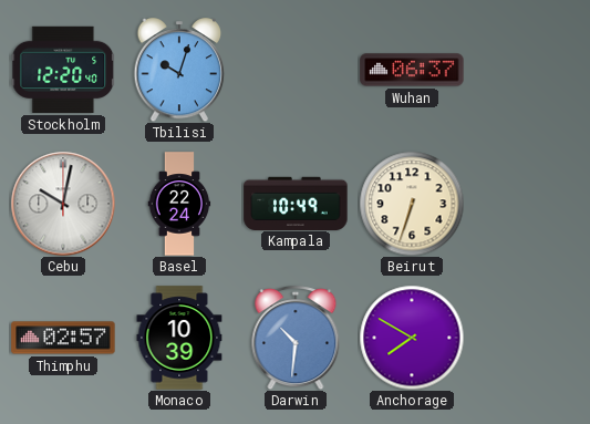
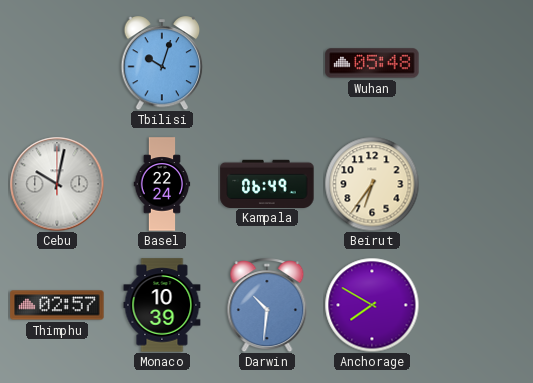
Stockholm: 12:20 -> none
Wuhan: 06:37 -> 05:48
Kampala: 10:49 -> 06:49
Beirut: 6:33 -> 6:36
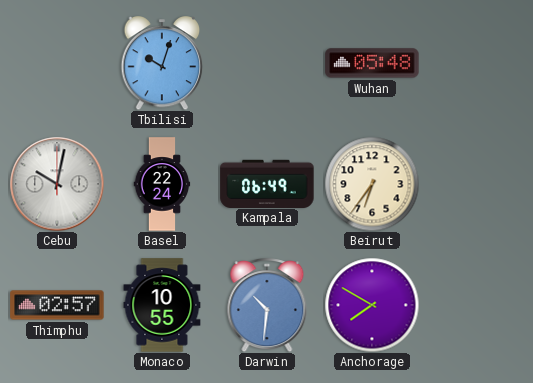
Monaco: 10:39 -> 10:55
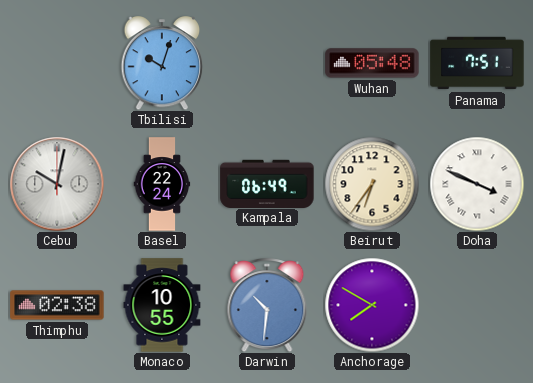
Panama: none -> 7:51
Doha: none -> 3:49
Thimphu: 02:57 -> 02:38
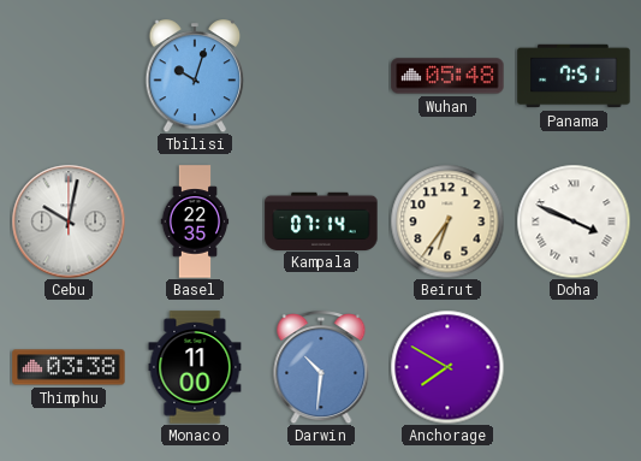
Basel: 22:24 -> 22:35
Kampala: 06:49 -> 07:14
Thimphu: 02:38 -> 03:38
Monaco: 10:55 -> 11:00
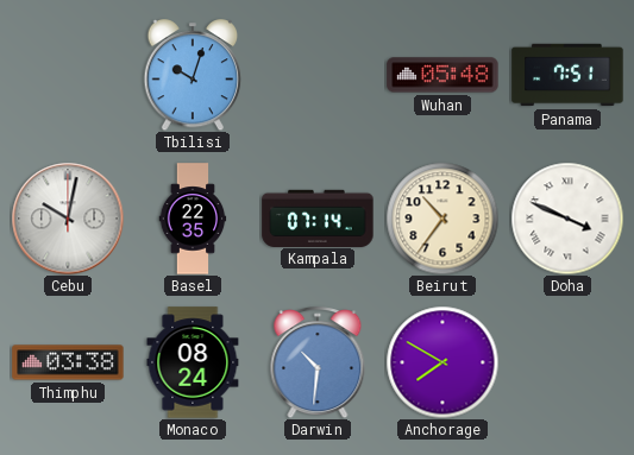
Beirut: 6:36 -> 10:36
Monaco: 11:00 -> 08:24
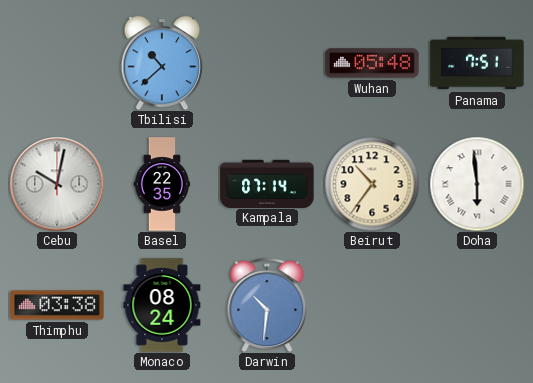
Tbilisi: 10:03 -> 10:38
Doha: 3:49 -> 5:59
Anchorage: 7:50 -> none
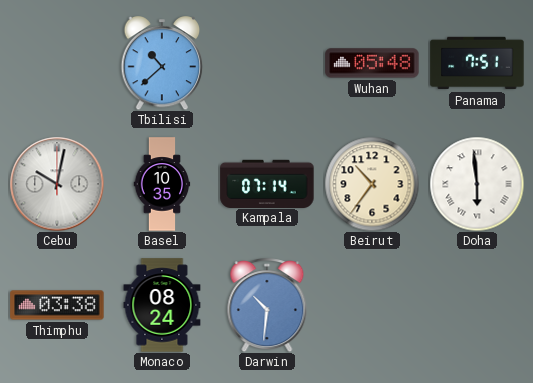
Basel: 22:35 -> 10:35
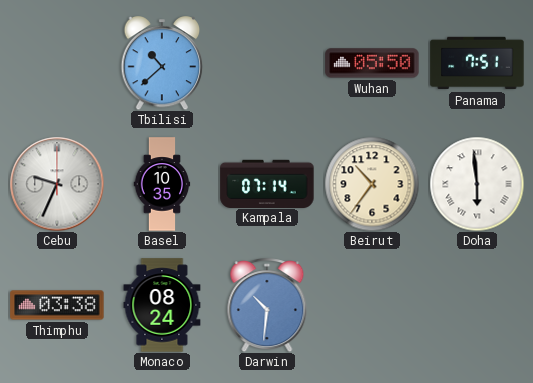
Wuhan: 05:48 -> 05:50
Cebu: 10:02 -> 9:34
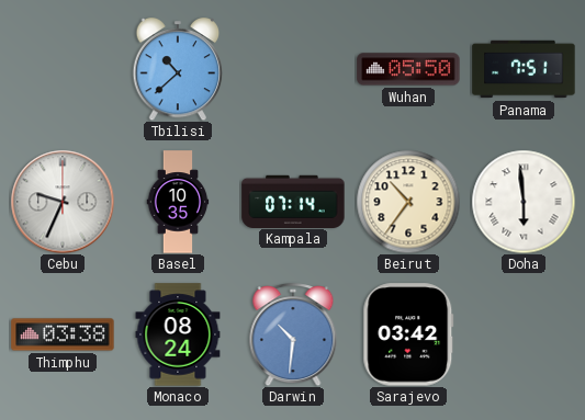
Sarajevo: none -> 03:42
